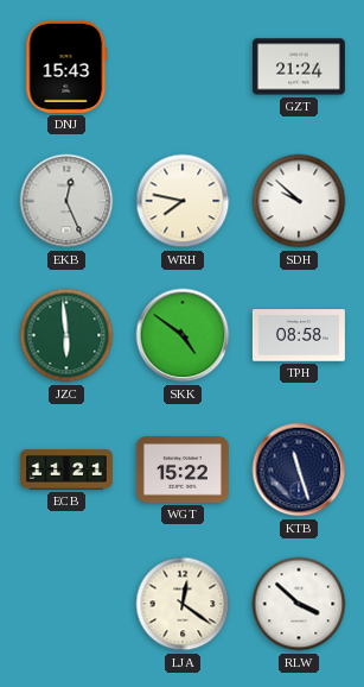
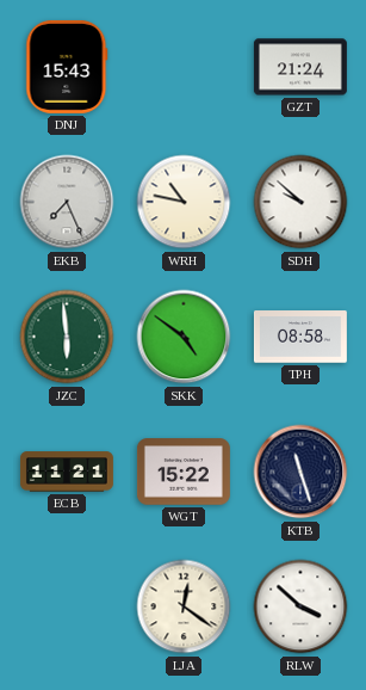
EKB: 12:26 -> 7:26
WRH: 7:47 -> 10:47
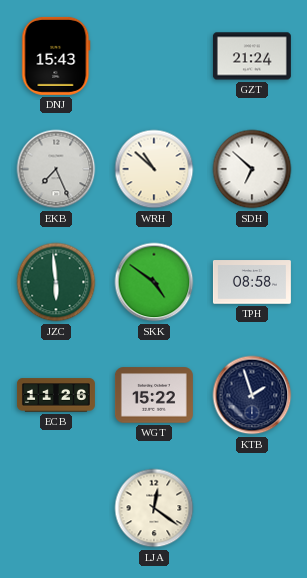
WRH: 10:47 -> 10:52
SDH: 9:52 -> 6:52
ECB: 11:21 -> 11:26
KTB: 11:27 -> 1:57
RLW: 3:52 -> none
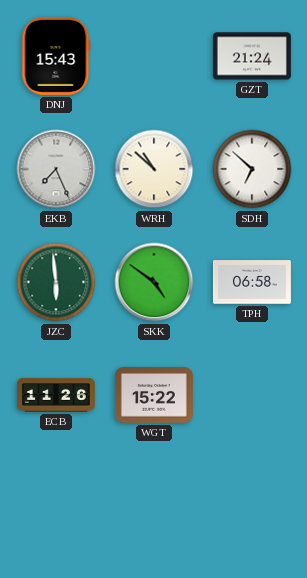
TPH: 08:58 -> 06:58
KTB: 1:57 -> none
LJA: 12:21 -> none
